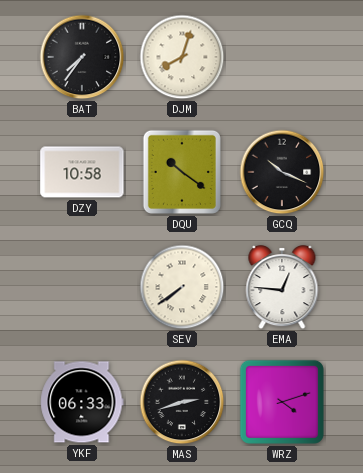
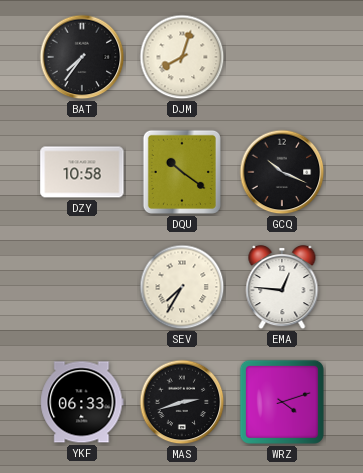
SEV: 7:39 -> 7:35
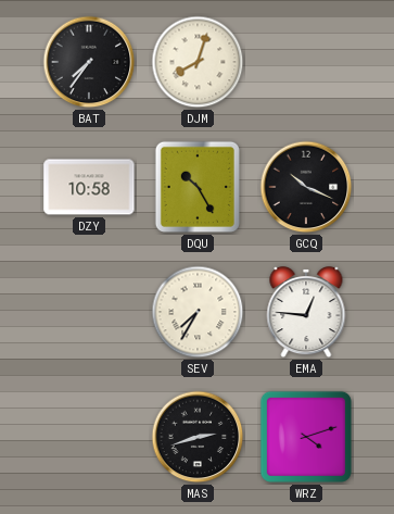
DQU: 10:21 -> 10:25
YKF: 06:33 -> none
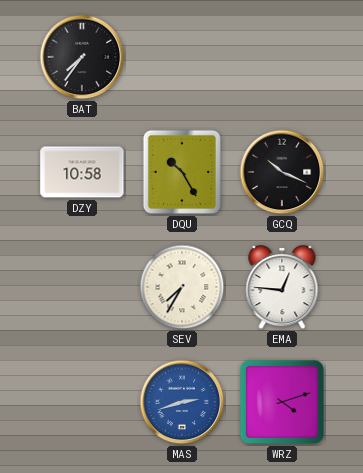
DJM: 8:03 -> none
MAS dial: black -> blue
